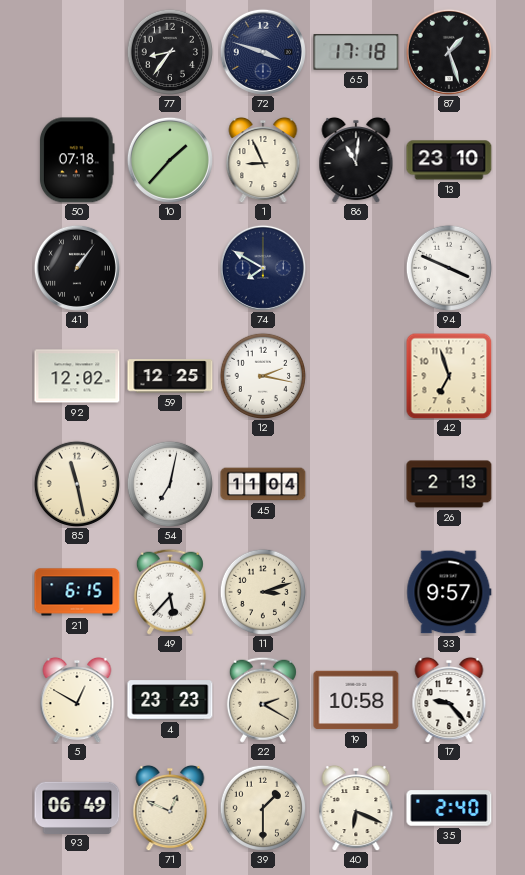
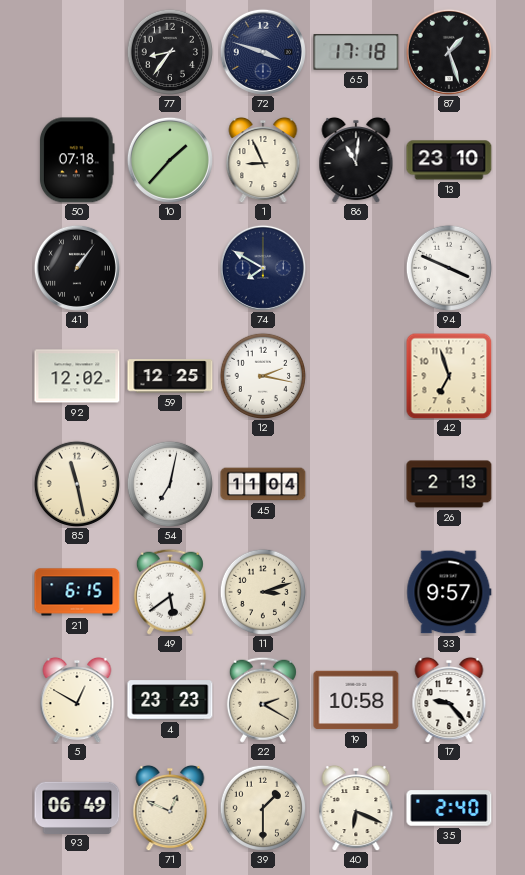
49: 5:37 -> 5:39
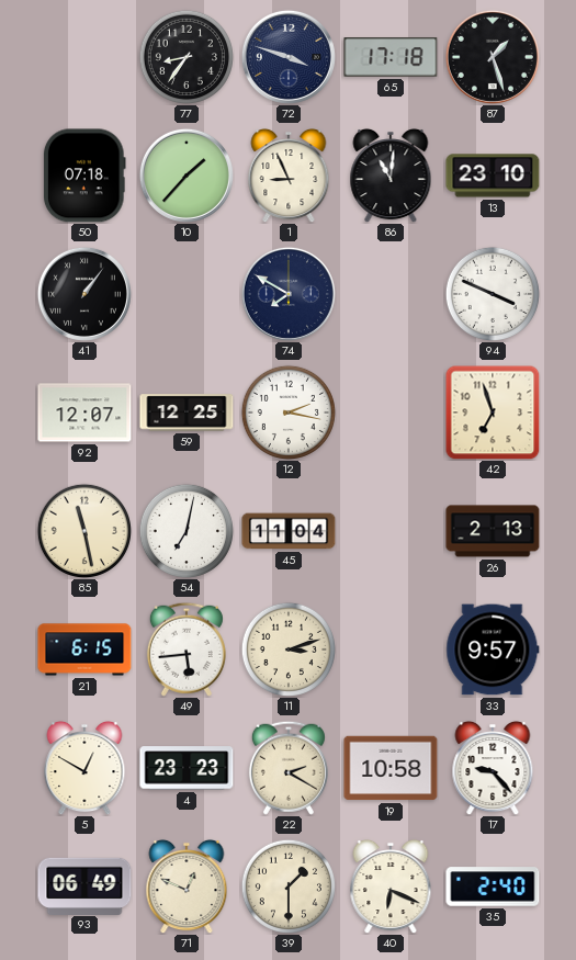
92: 12:02 -> 12:07
49: 5:39 -> 5:44
